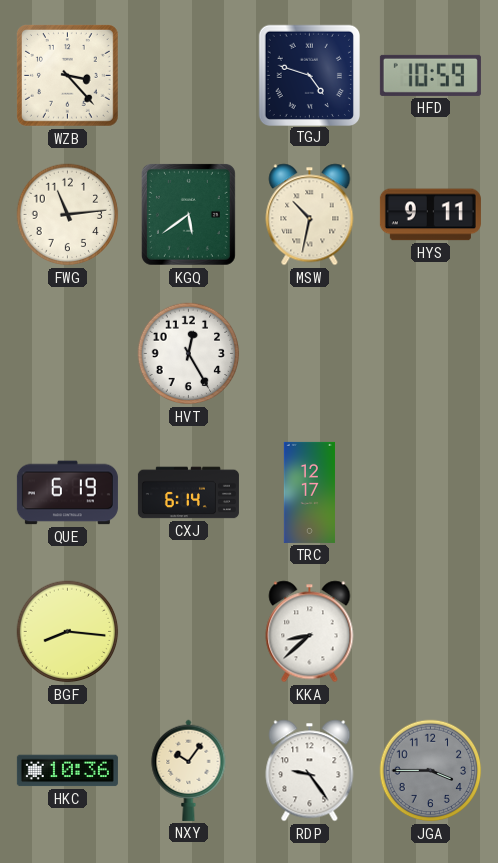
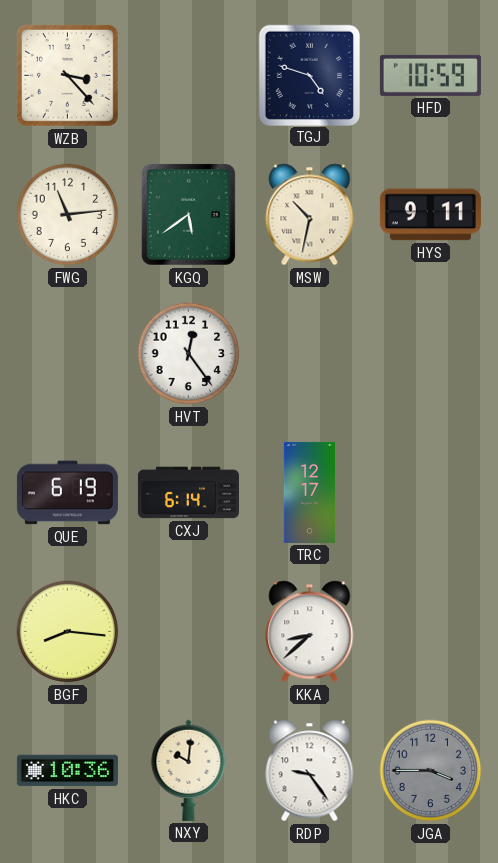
HVT: 12:25 -> 12:24
NXY: 10:06 -> 10:01
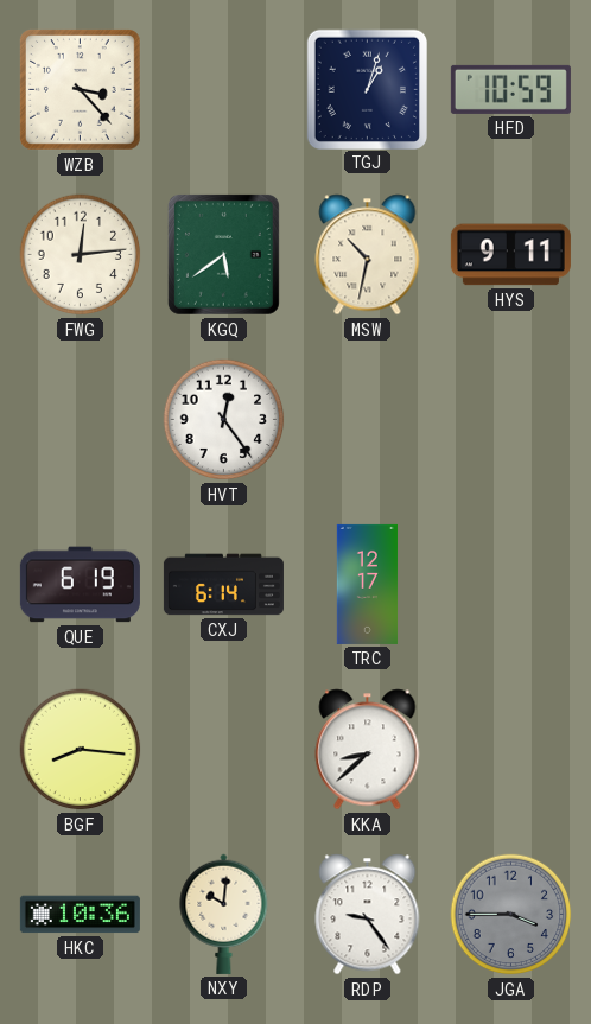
TGJ: 4:48 -> 1:03
FWG: 11:14 -> 12:14
